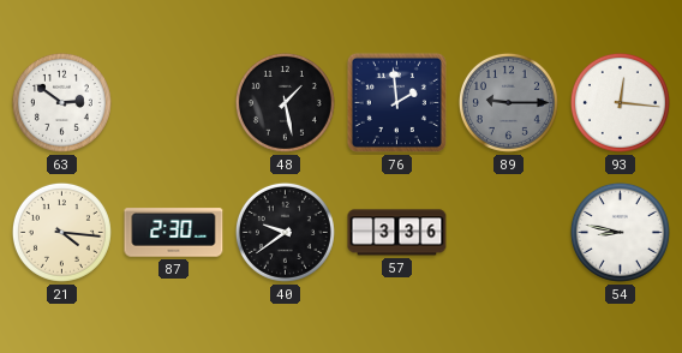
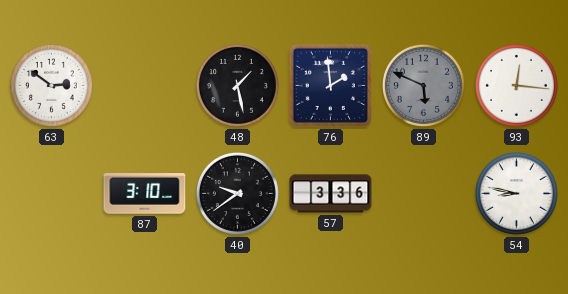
89: 9:15 -> 5:49
21: 4:16 -> none
87: 2:30 -> 3:10
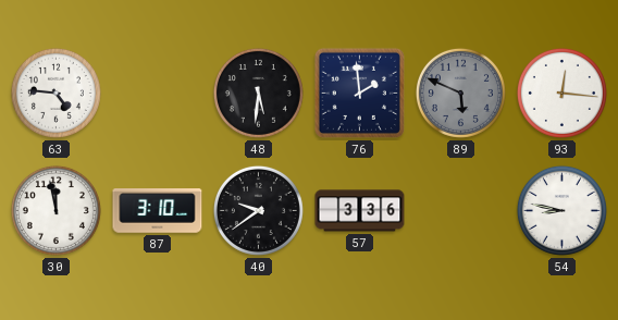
63: 2:51 -> 4:46
48: 1:28 -> 5:31
30: none -> 11:58
